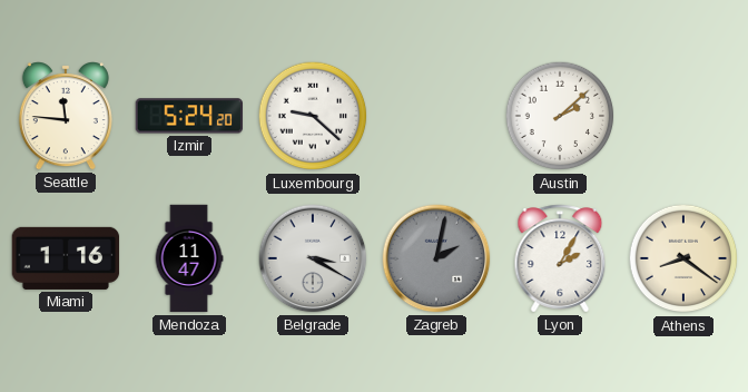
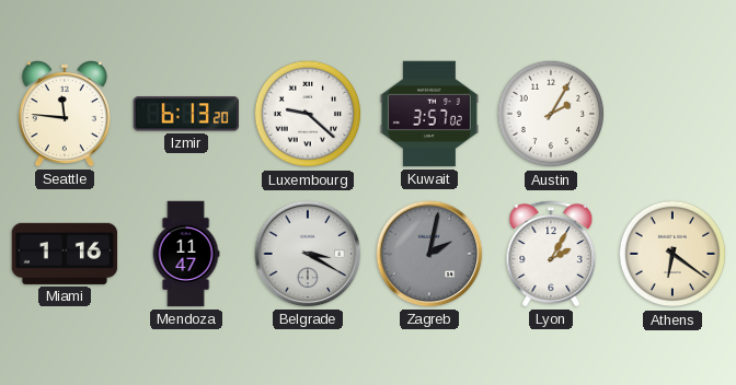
Izmir: 5:24 -> 6:13
Kuwait: none -> 3:57
Austin: 2:08 -> 2:05
Athens: 8:21 -> 6:21
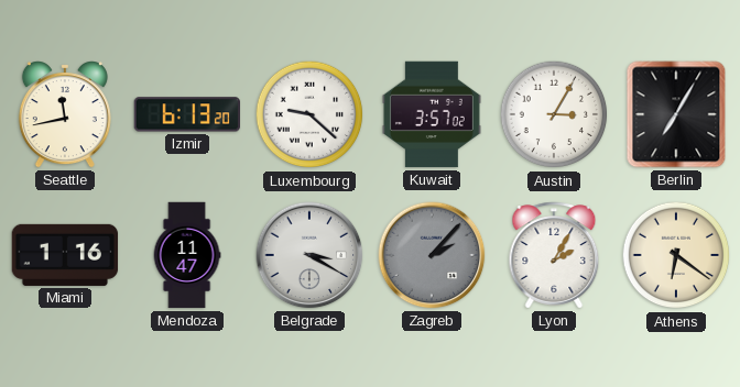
Seattle: 11:46 -> 11:43
Austin: 2:05 -> 3:05
Berlin: none -> 7:05
Zagreb: 2:02 -> 2:07
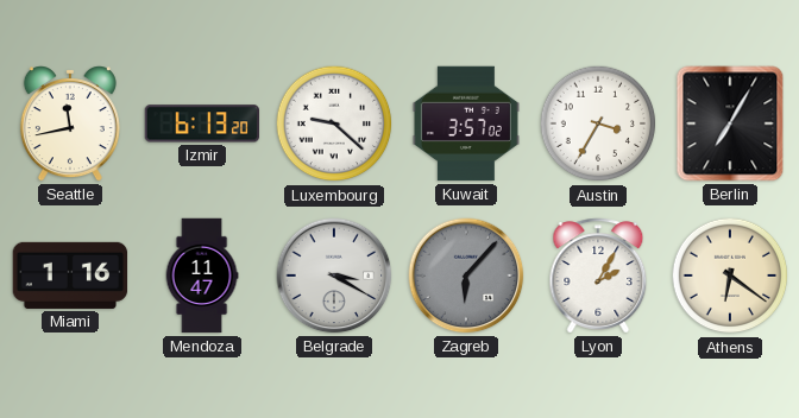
Austin: 3:05 -> 3:35
Zagreb: 2:07 -> 6:07
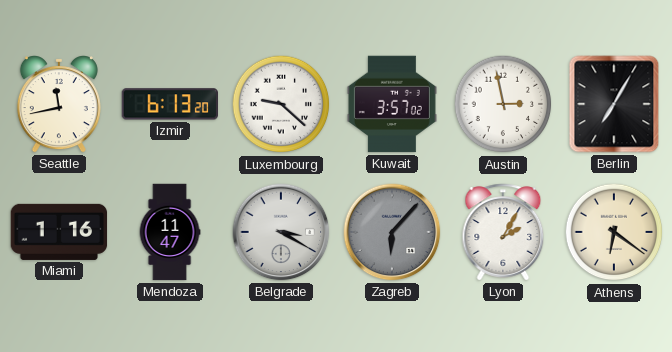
Austin: 3:35 -> 2:58
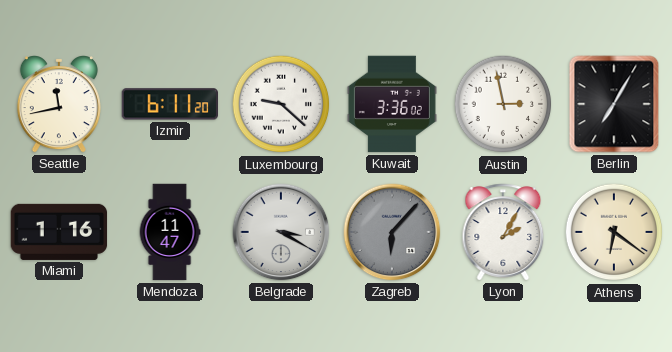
Izmir: 6:13 -> 6:11
Kuwait: 3:57 -> 3:36
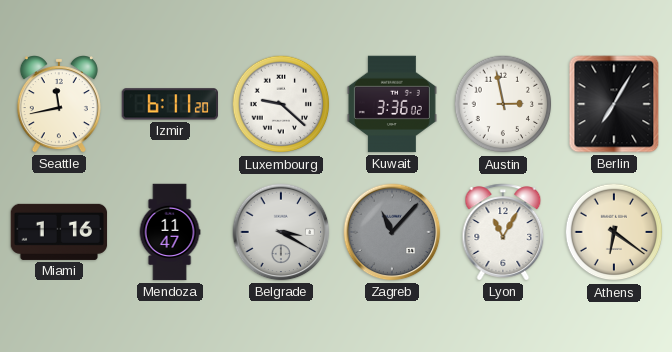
Zagreb: 6:07 -> 11:07
Lyon: 2:05 -> 11:05
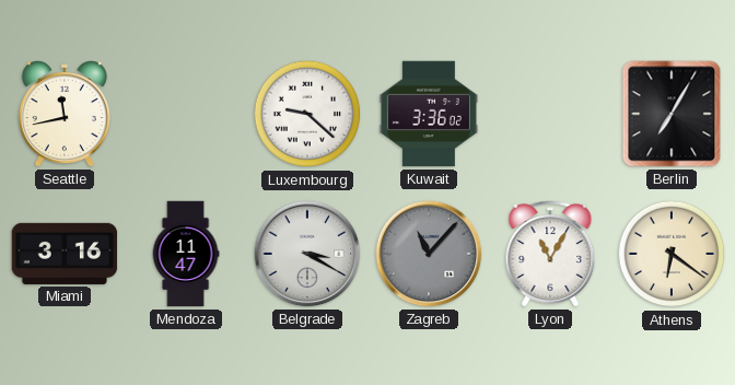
Izmir: 6:11 -> none
Austin: 2:58 -> none
Miami: 1:16 -> 3:16
